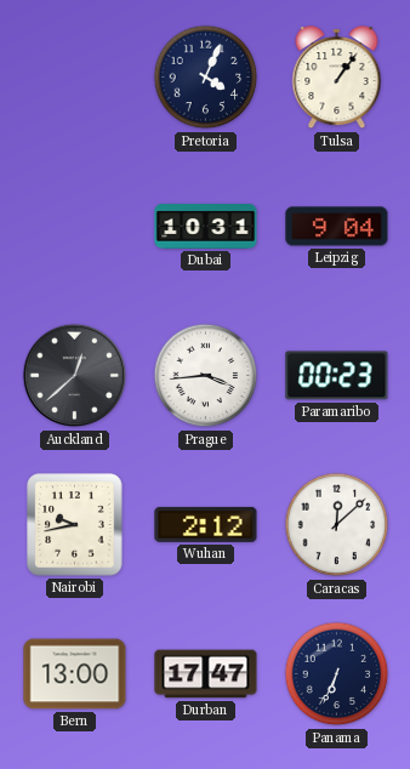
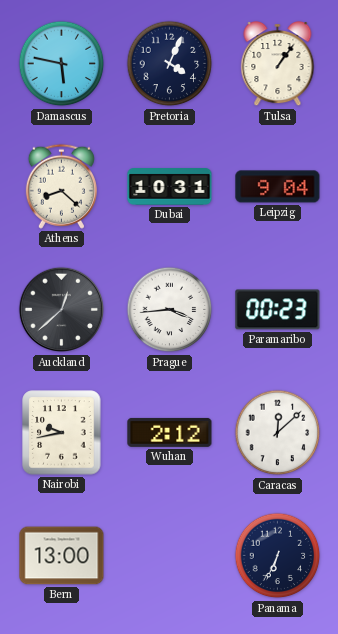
Damascus: none -> 5:47
Athens: none -> 8:22
Durban: 17:47 -> none
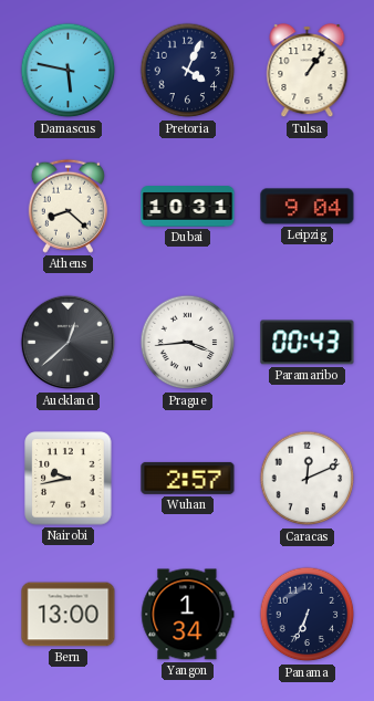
Paramaribo: 00:23 -> 00:43
Wuhan: 2:12 -> 2:57
Caracas: 12:08 -> 12:11
Yangon: none -> 1:34
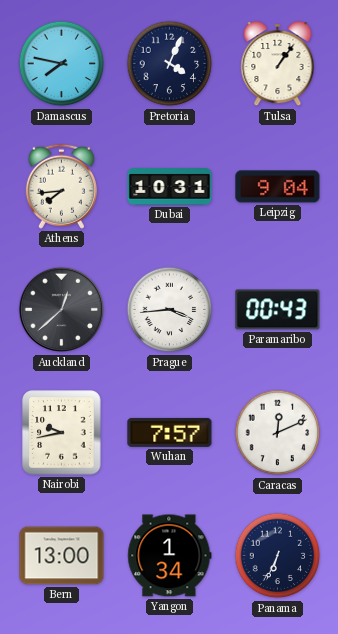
Damascus: 5:47 -> 7:47
Athens: 8:22 -> 7:44
Wuhan: 2:57 -> 7:57
